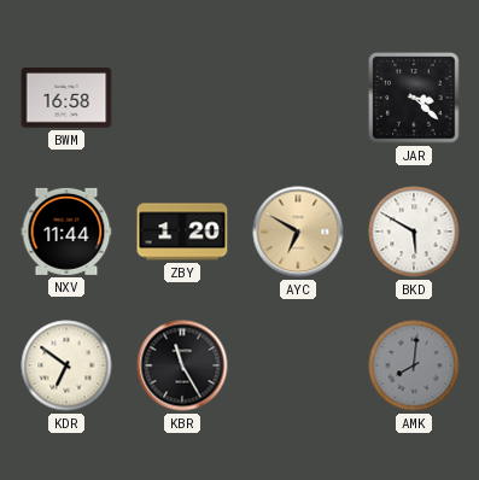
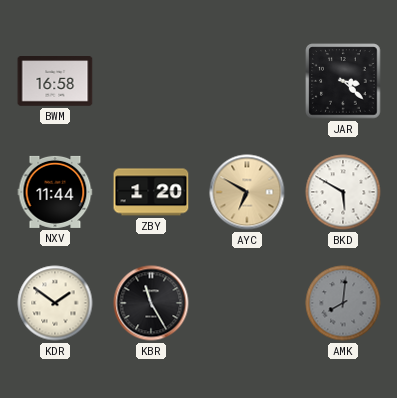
KDR: 6:51 -> 1:51
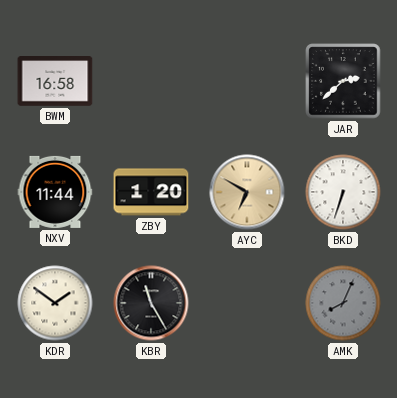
JAR: 3:22 -> 2:38
BKD: 5:50 -> 6:33
AMK: 8:01 -> 8:04
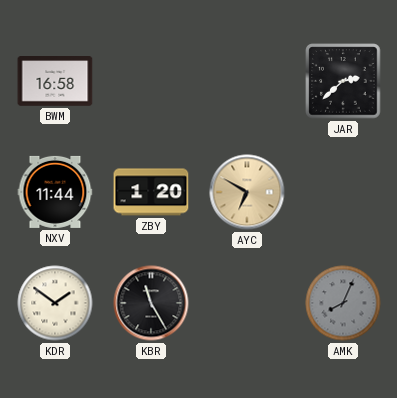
BKD: 6:33 -> none
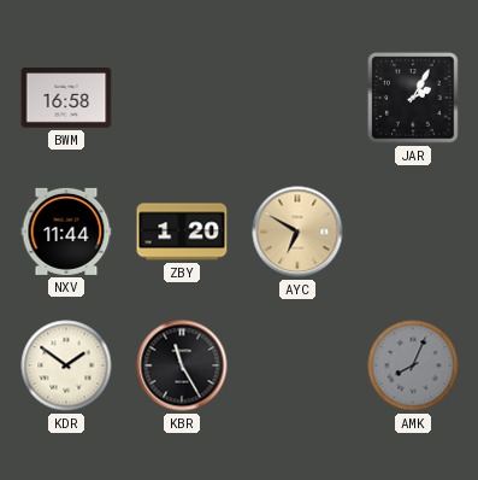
JAR: 2:38 -> 2:05
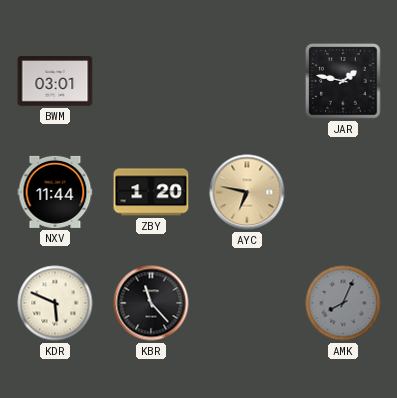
BWM: 16:58 -> 03:01
JAR: 2:05 -> 1:47
AYC: 6:50 -> 6:47
KDR: 1:51 -> 5:49
KBR: 11:25 -> 11:23
